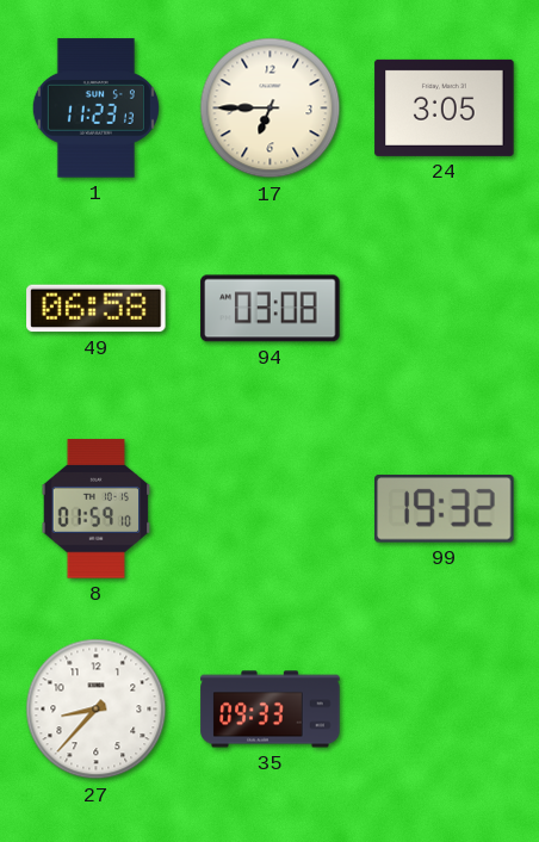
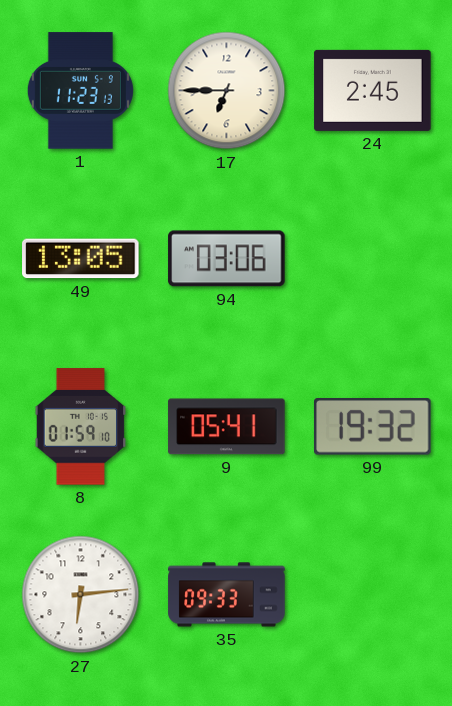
24: 3:05 -> 2:45
49: 06:58 -> 13:05
94: 03:08 -> 03:06
9: none -> 05:41
27: 8:37 -> 6:14
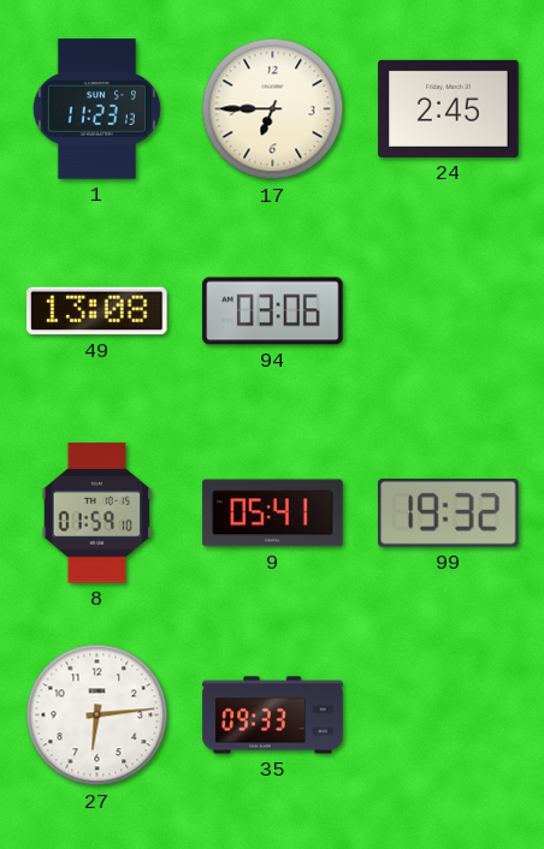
49: 13:05 -> 13:08
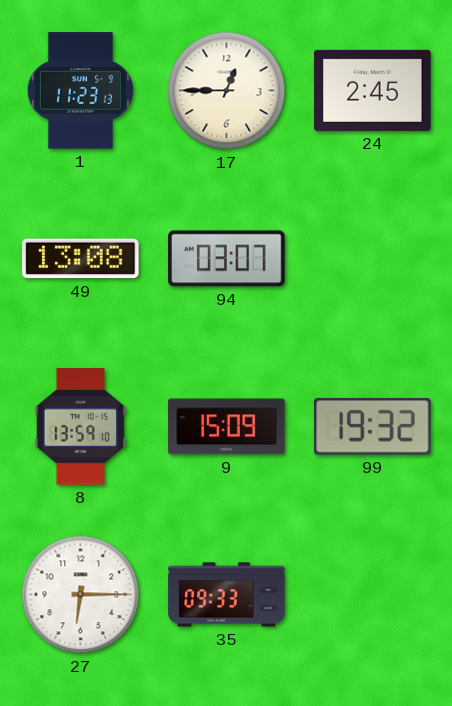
17: 6:45 -> 12:45
94: 03:06 -> 03:07
8: 01:59 -> 13:59
9: 05:41 -> 15:09
27: 6:14 -> 6:15
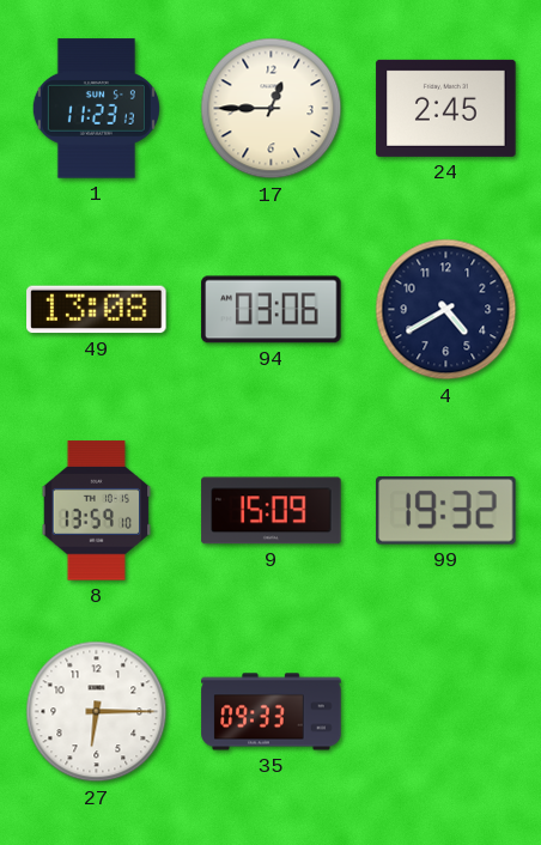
94: 03:07 -> 03:06
4: none -> 4:40
